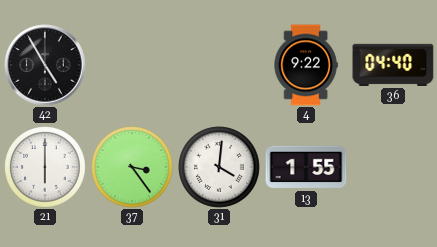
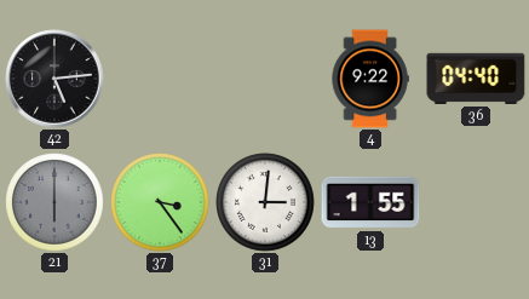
42: 4:55 -> 5:14
21 dial: white -> grey
31: 4:01 -> 3:01
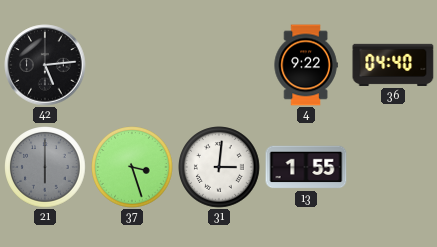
37: 3:24 -> 3:27
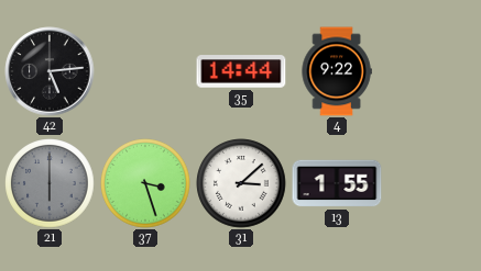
35: none -> 14:44
36: 04:40 -> none
31: 3:01 -> 3:08
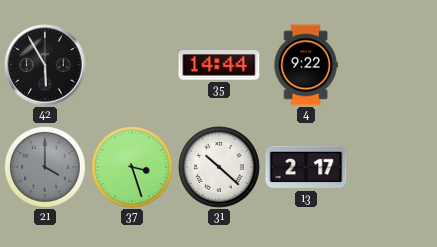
42: 5:14 -> 5:55
21: 6:00 -> 4:00
31: 3:08 -> 10:22
13: 1:55 -> 2:17
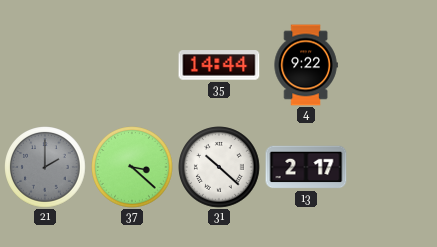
42: 5:55 -> none
21: 4:00 -> 2:00
37: 3:27 -> 3:22
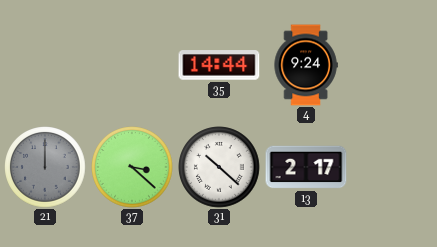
4: 9:22 -> 9:24
21: 2:00 -> 12:00
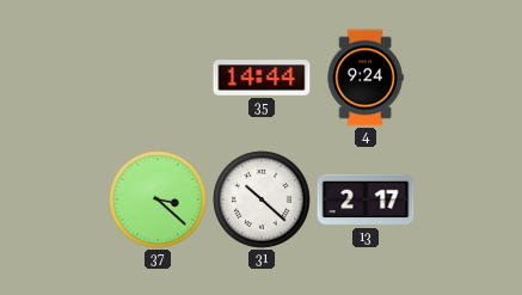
21: 12:00 -> none
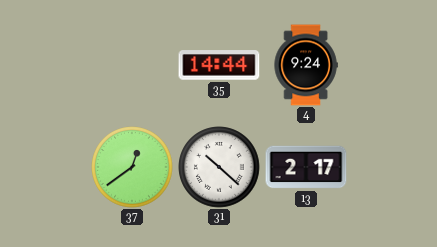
37: 3:22 -> 12:39
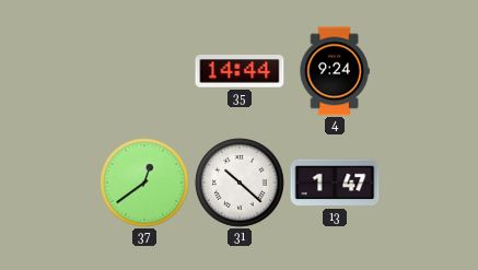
13: 2:17 -> 1:47
